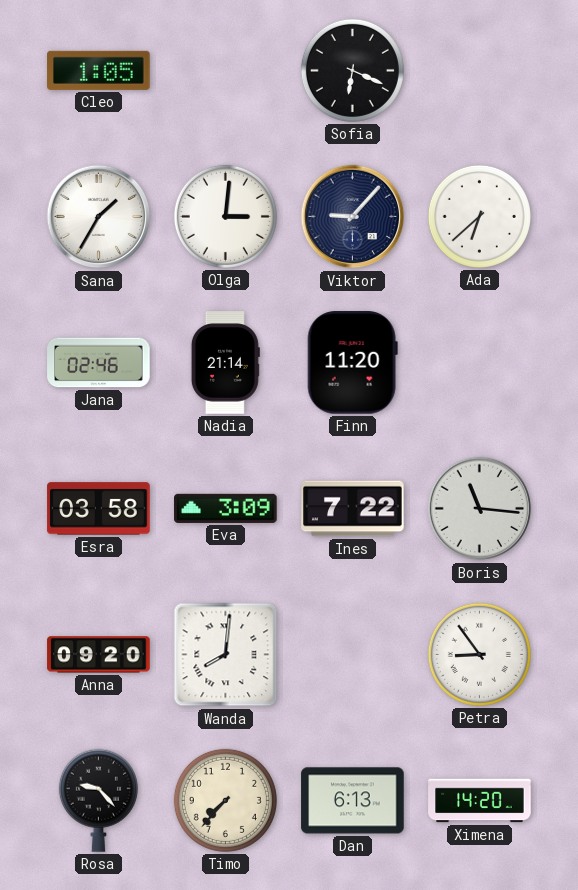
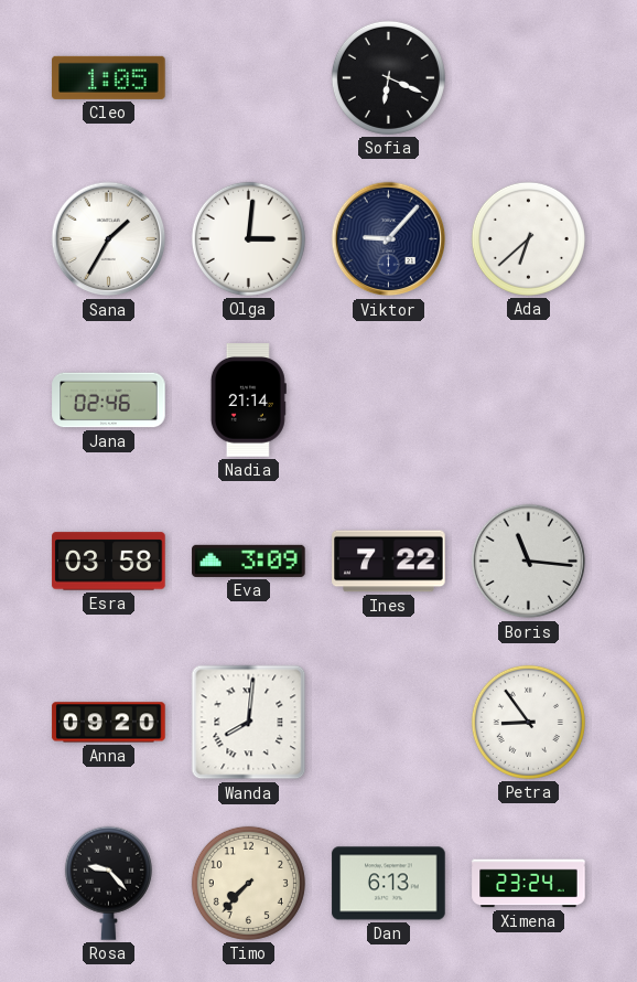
Finn: 11:20 -> none
Ximena: 14:20 -> 23:24
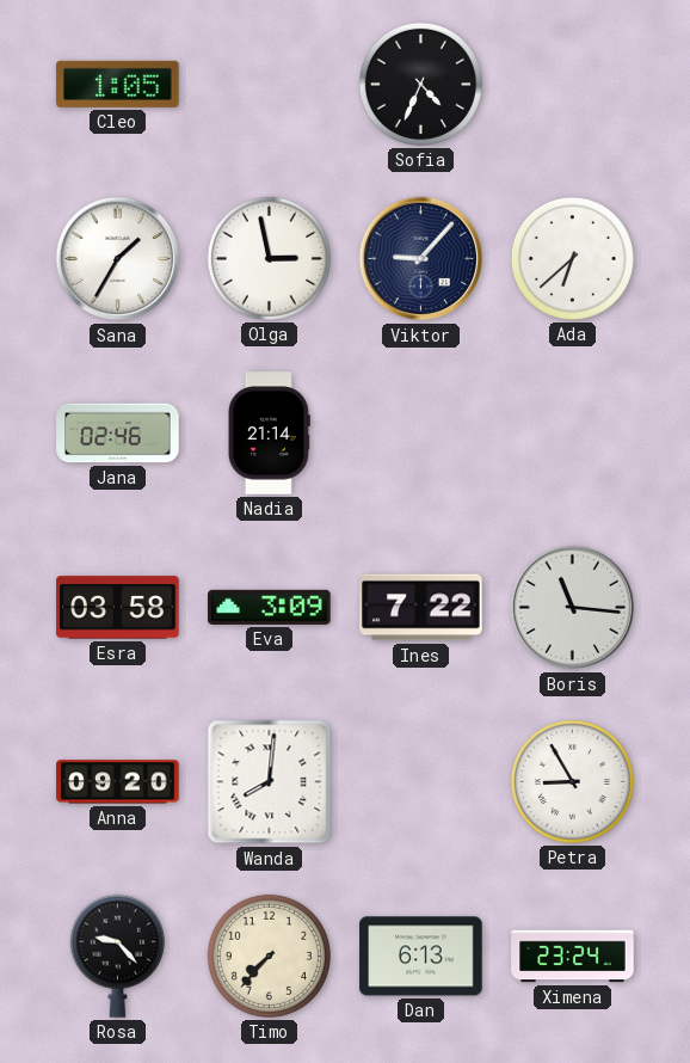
Sofia: 6:19 -> 4:34
Olga: 3:01 -> 2:58
Petra: 8:54 -> 8:55
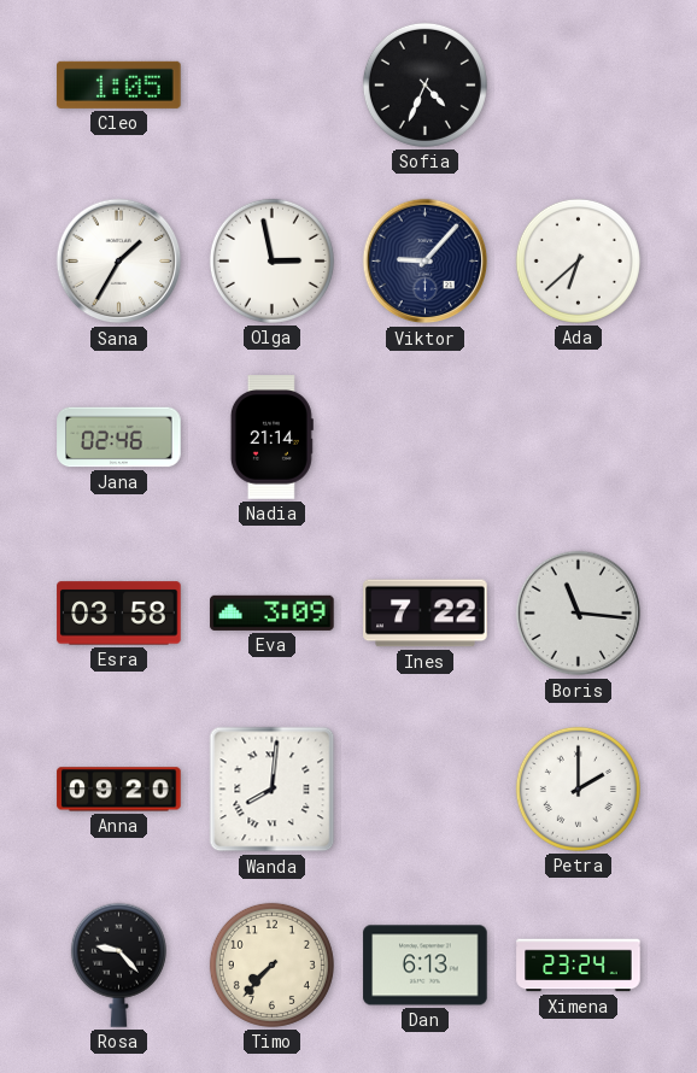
Petra: 8:55 -> 2:00
